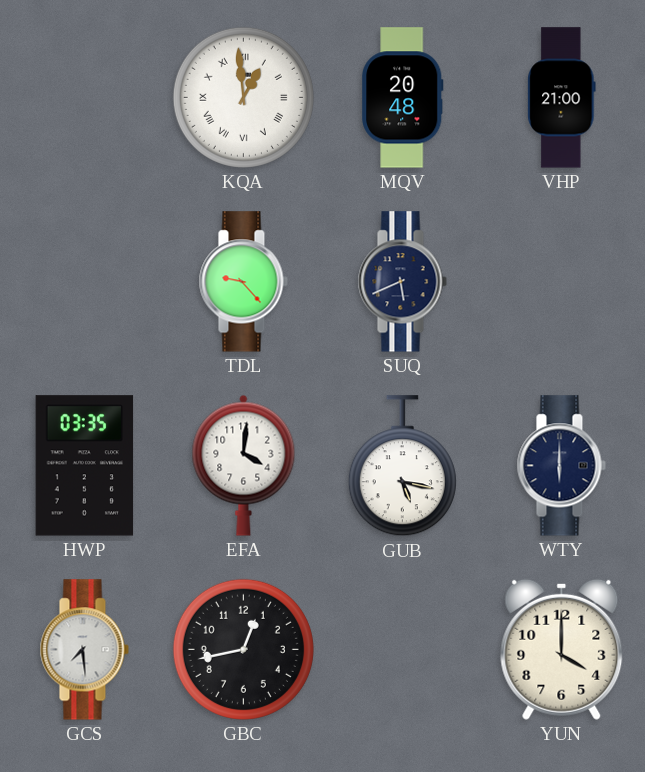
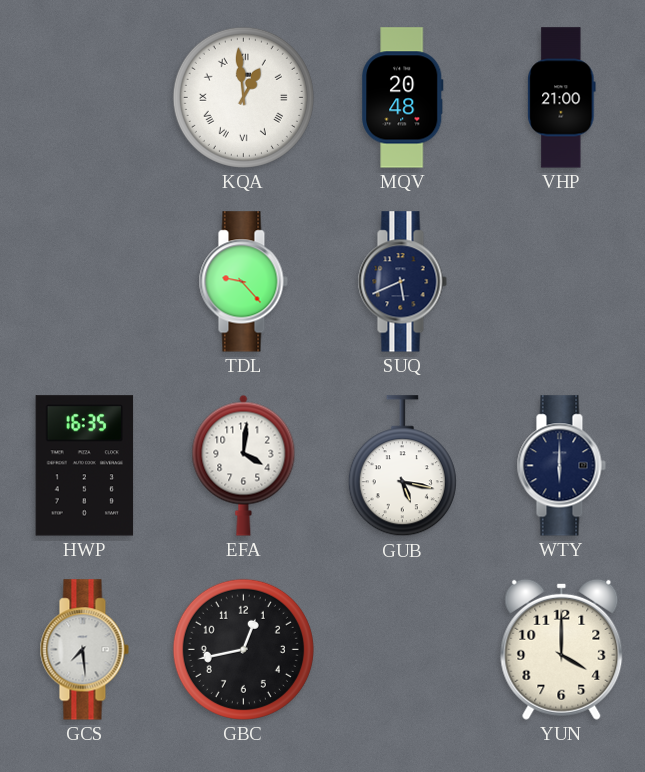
HWP: 03:35 -> 16:35
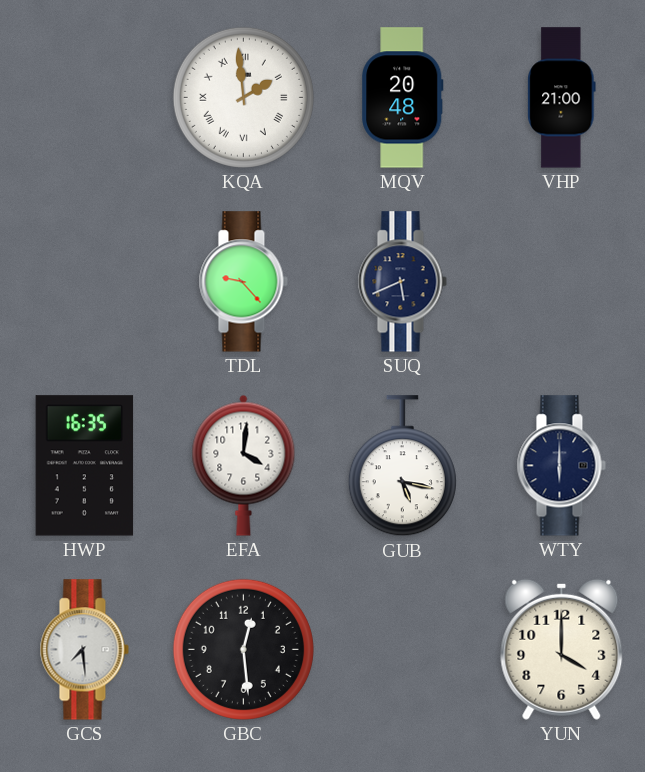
KQA: 12:59 -> 1:59
GBC: 12:43 -> 12:29
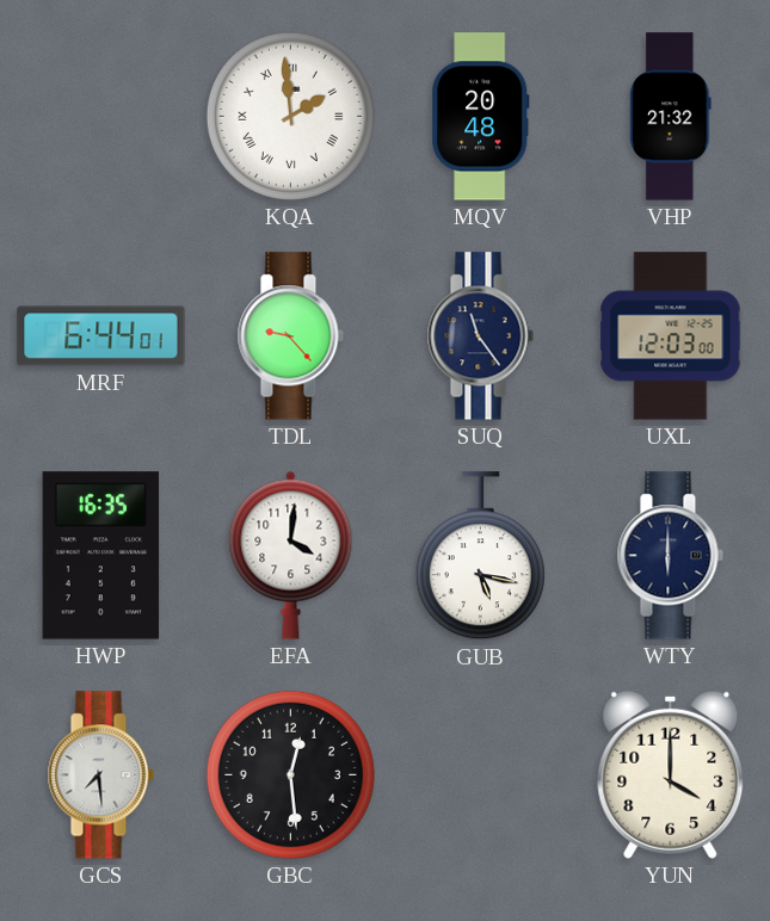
VHP: 21:00 -> 21:32
MRF: none -> 6:44
SUQ: 5:41 -> 11:24
UXL: none -> 12:03
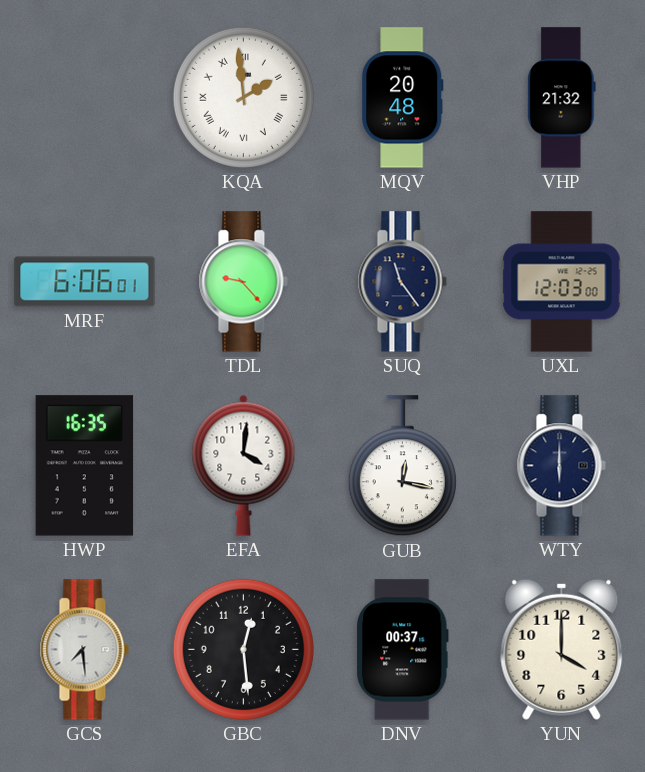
MRF: 6:44 -> 6:06
GUB: 5:17 -> 12:17
DNV: none -> 00:37
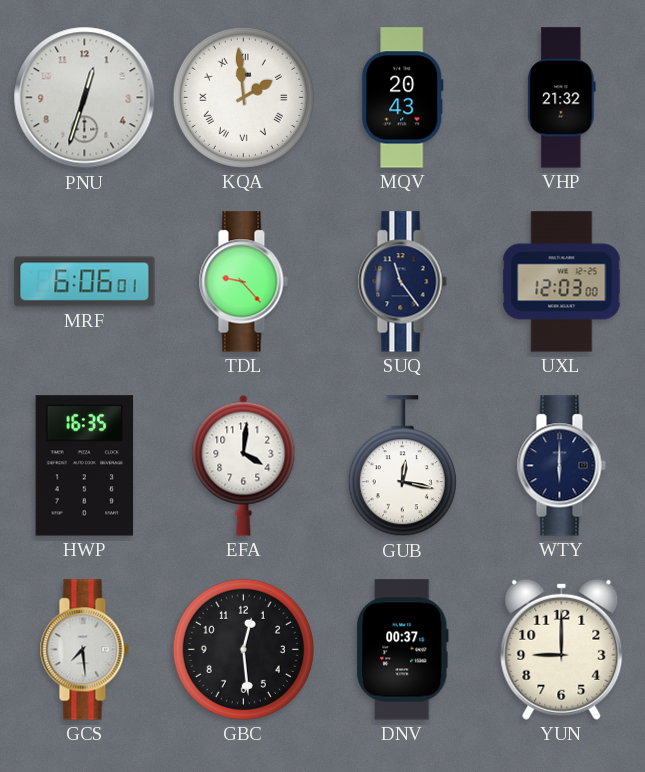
PNU: none -> 12:33
MQV: 20:48 -> 20:43
YUN: 4:00 -> 9:00
